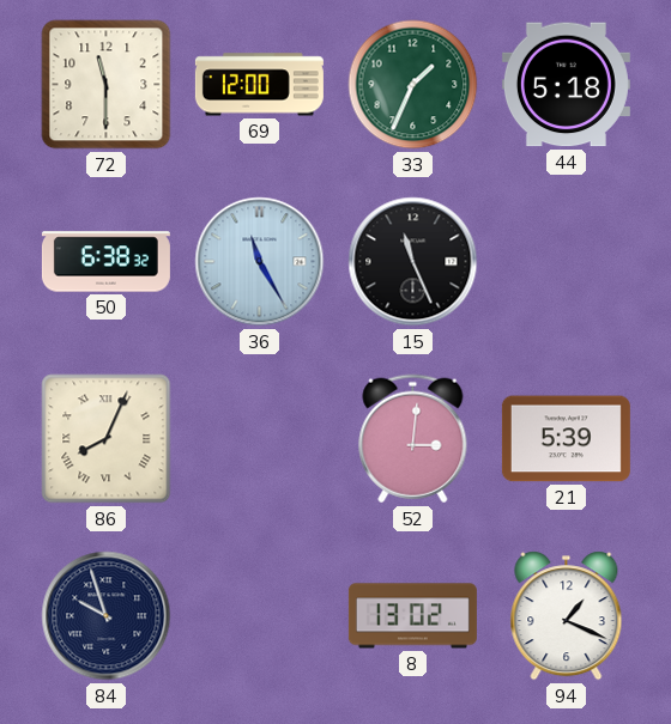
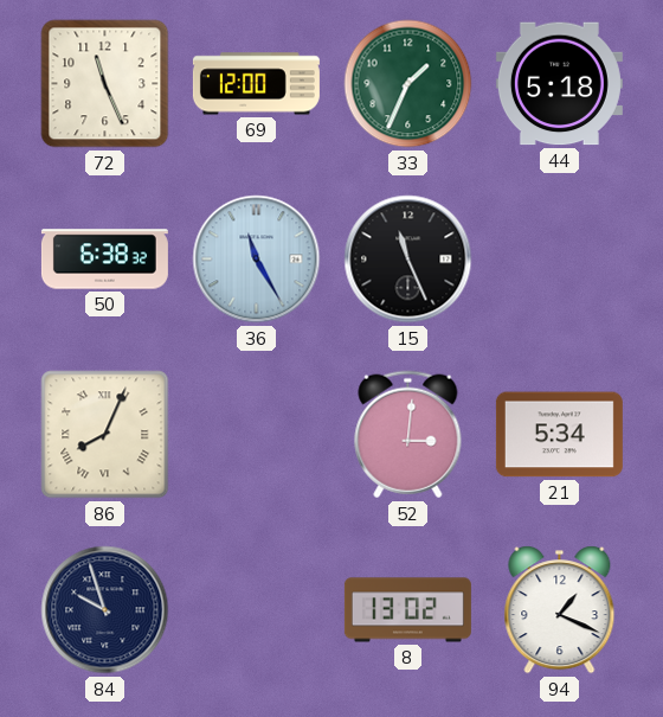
72: 11:30 -> 11:26
21: 5:39 -> 5:34
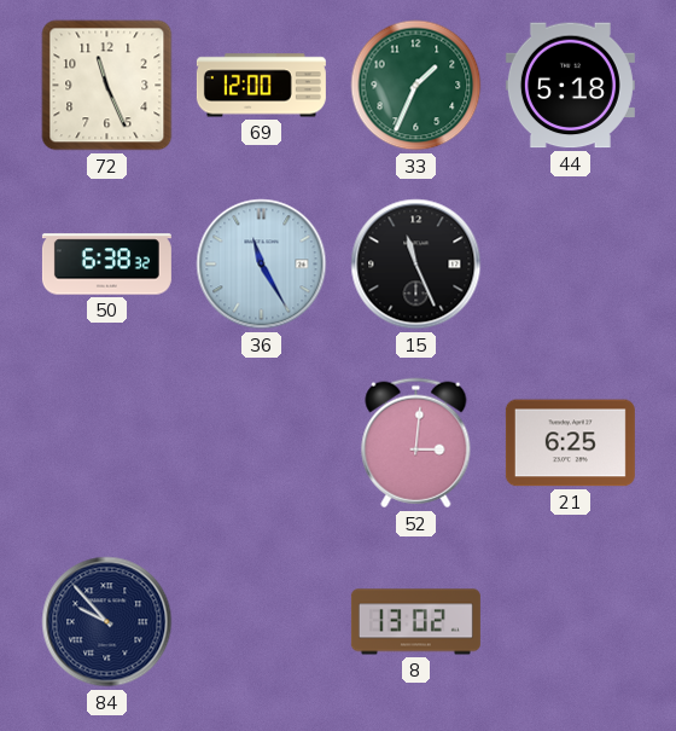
86: 8:04 -> none
21: 5:34 -> 6:25
84: 9:57 -> 9:53
94: 1:19 -> none
